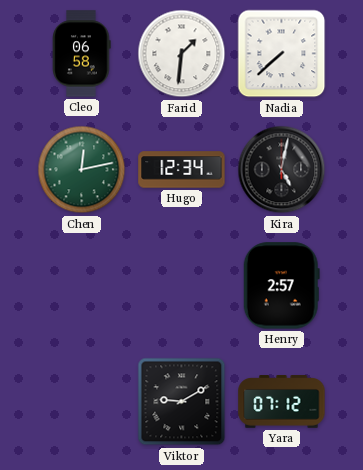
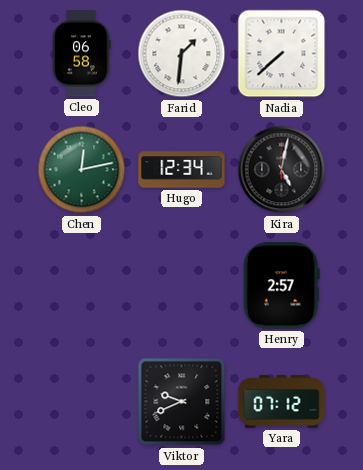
Viktor: 9:10 -> 9:41
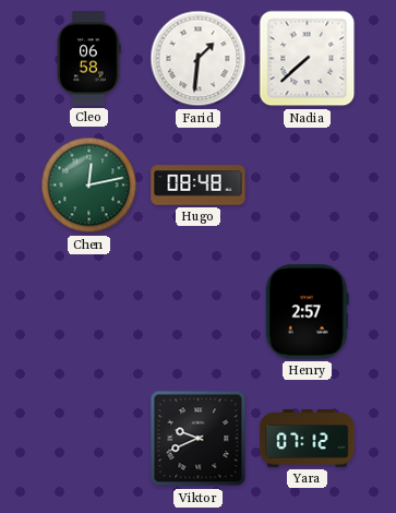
Hugo: 12:34 -> 08:48
Kira: 5:02 -> none
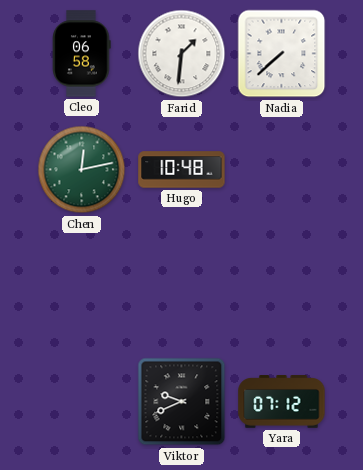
Hugo: 08:48 -> 10:48
Henry: 2:57 -> none
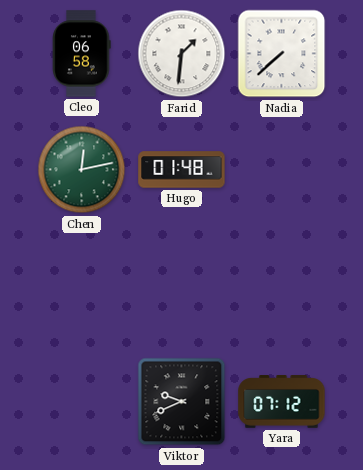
Hugo: 10:48 -> 01:48
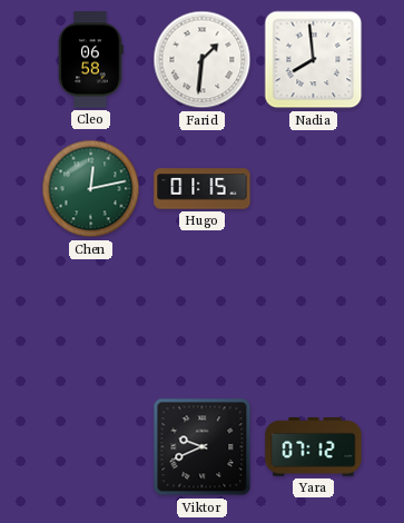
Nadia: 7:38 -> 7:59
Hugo: 01:48 -> 01:15
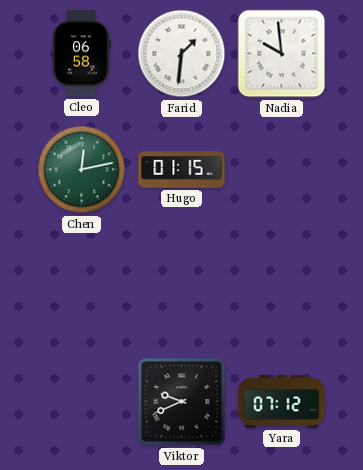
Nadia: 7:59 -> 9:59
